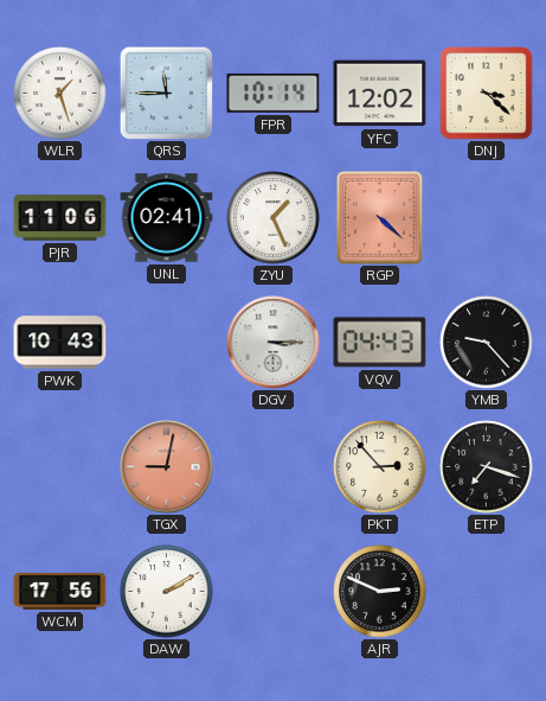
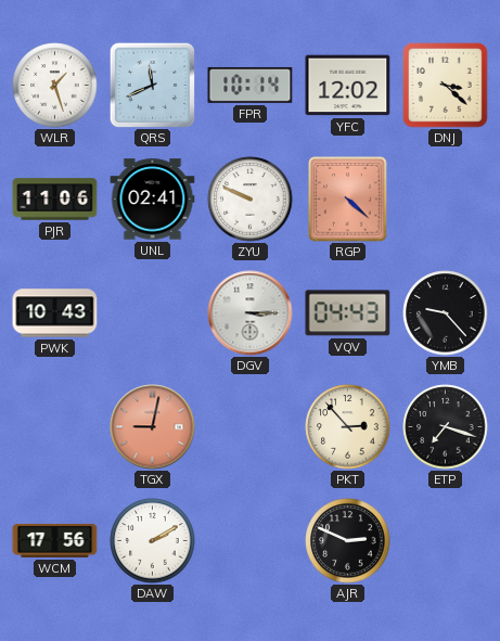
QRS: 11:45 -> 11:41
ZYU: 1:26 -> 9:49
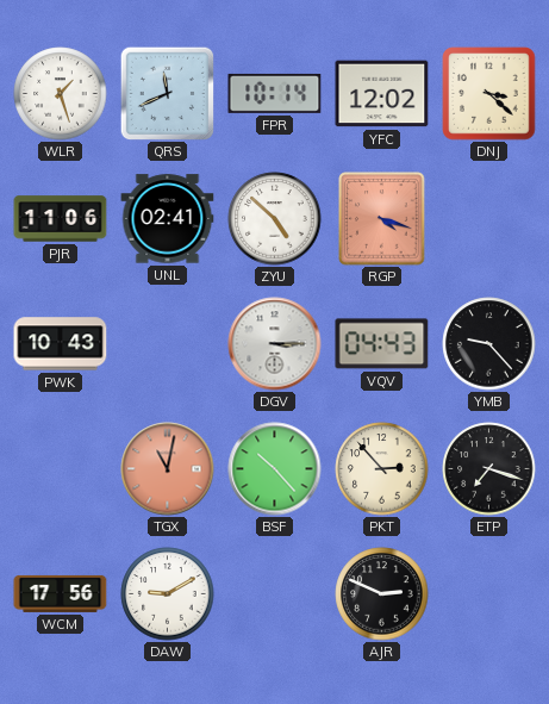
ZYU: 9:49 -> 4:52
RGP: 4:22 -> 4:18
TGX: 9:02 -> 11:02
BSF: none -> 10:23
DAW: 2:10 -> 9:10
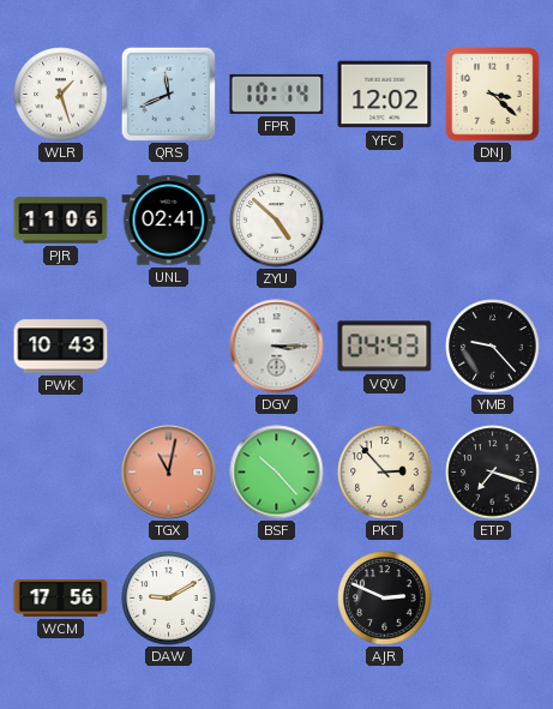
RGP: 4:18 -> none
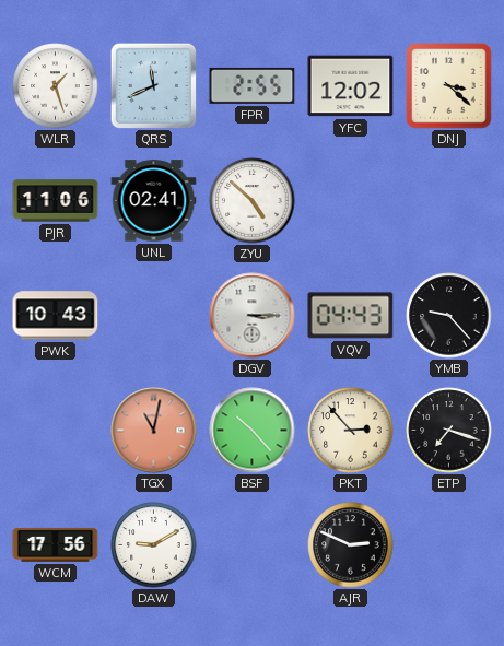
FPR: 10:14 -> 2:55
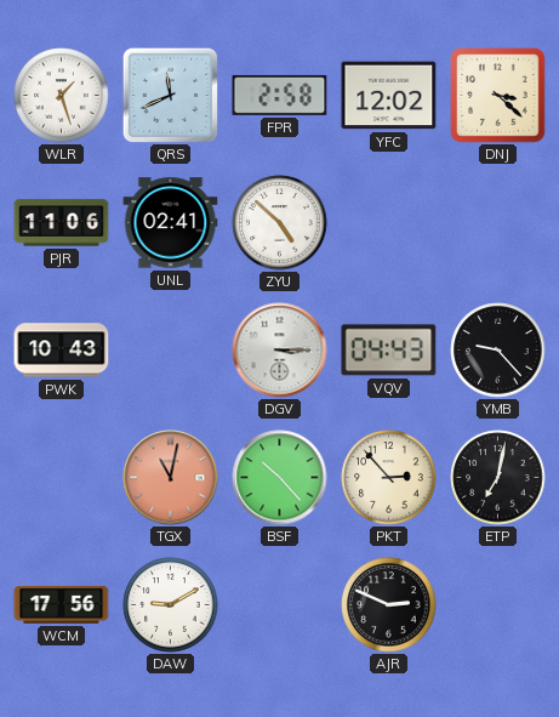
FPR: 2:55 -> 2:58
ETP: 7:18 -> 7:02
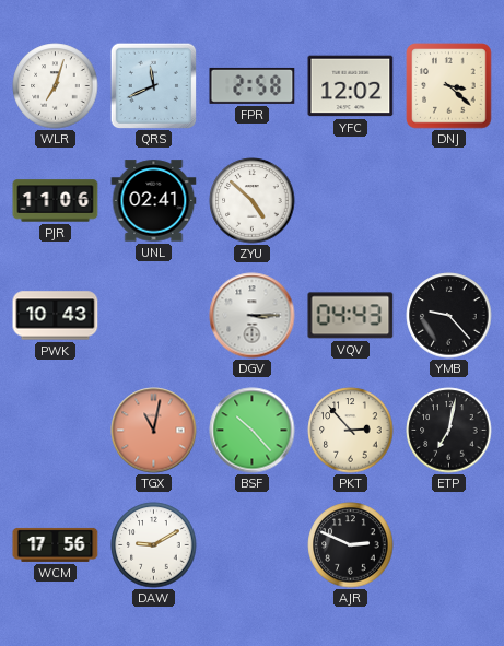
WLR: 1:27 -> 7:03
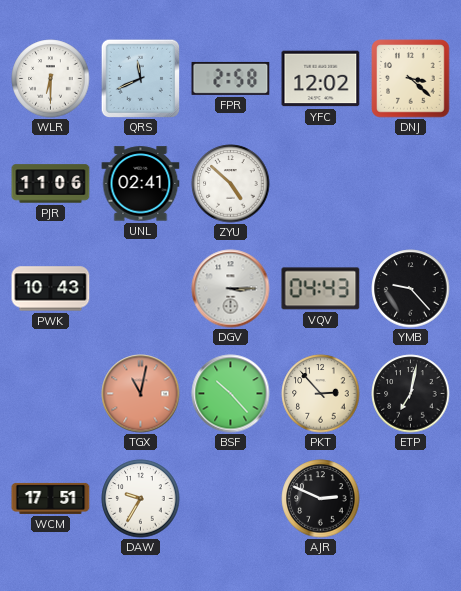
WLR: 7:03 -> 6:30
WCM: 17:56 -> 17:51
DAW: 9:10 -> 9:35
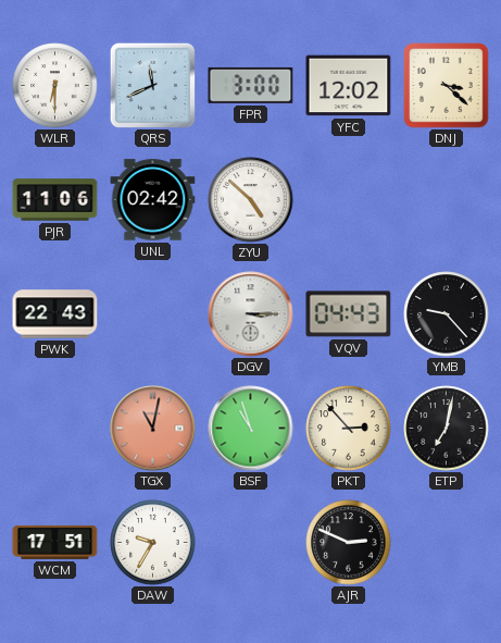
FPR: 2:58 -> 3:00
UNL: 02:41 -> 02:42
PWK: 10:43 -> 22:43
BSF: 10:23 -> 10:57
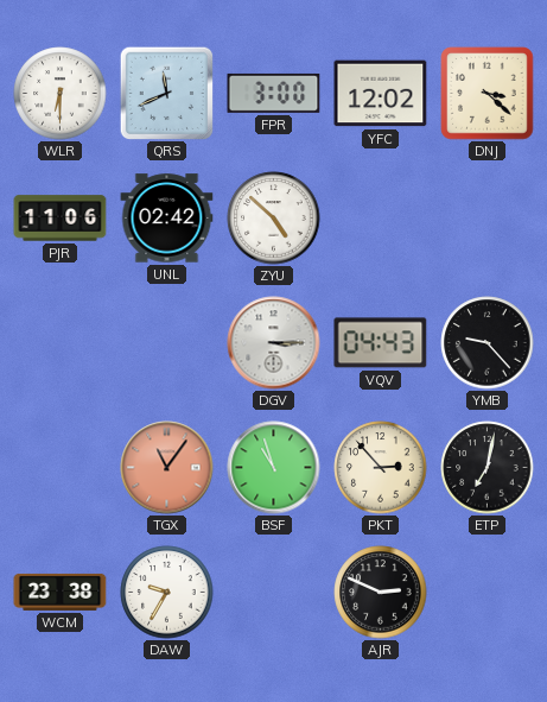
PWK: 22:43 -> none
TGX: 11:02 -> 11:06
WCM: 17:51 -> 23:38
